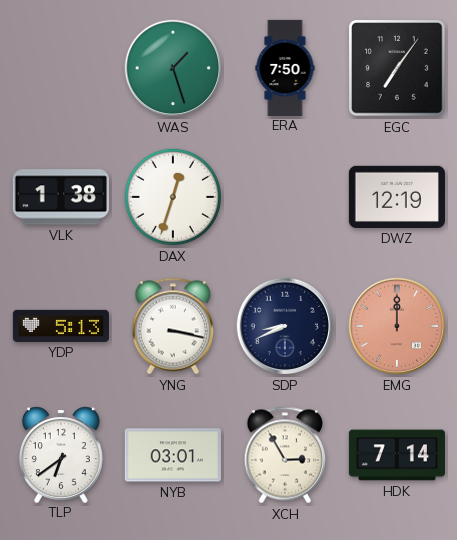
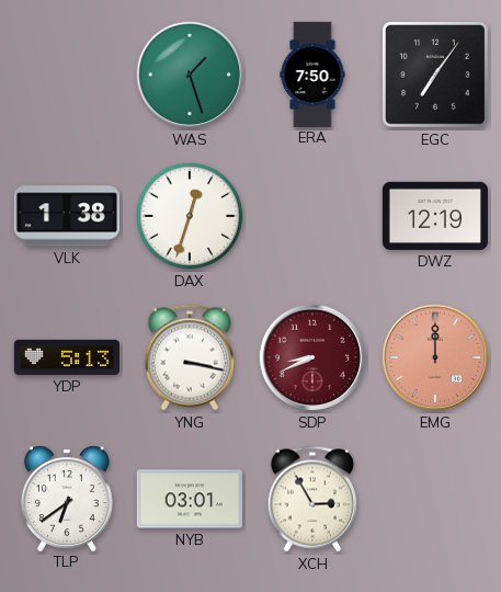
SDP dial: navy -> burgundy
HDK: 7:14 -> none
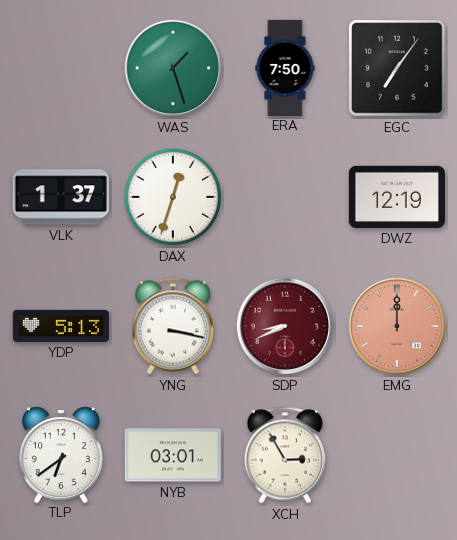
VLK: 1:38 -> 1:37
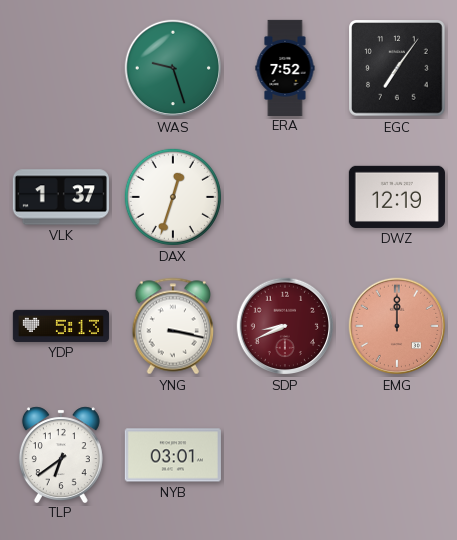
WAS: 1:27 -> 9:27
ERA: 7:50 -> 7:52
XCH: 2:55 -> none
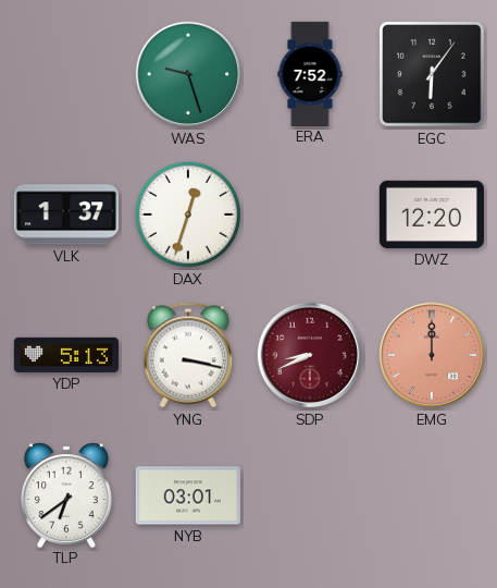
EGC: 7:06 -> 6:06
DWZ: 12:19 -> 12:20
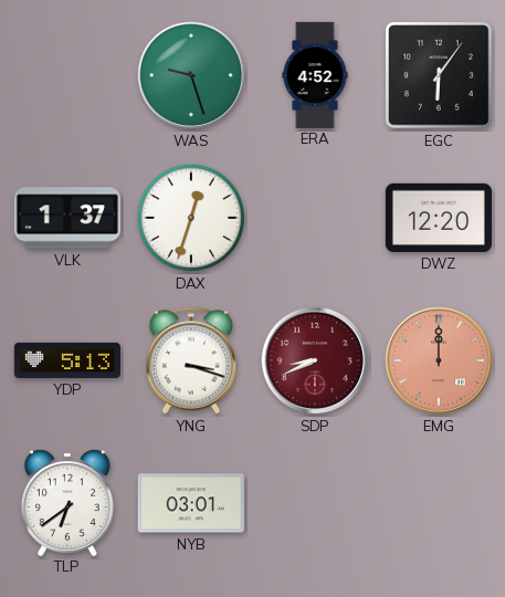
ERA: 7:52 -> 4:52
YNG: 3:17 -> 3:18
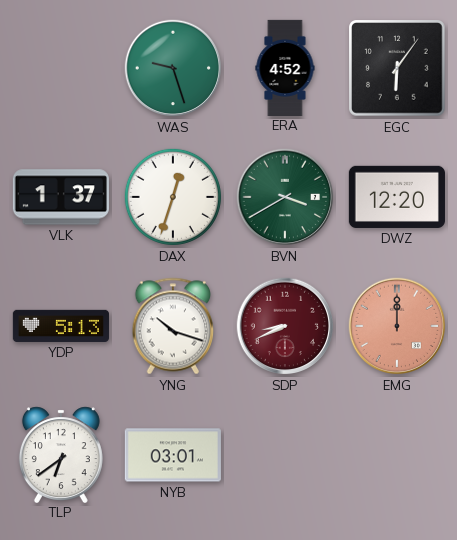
BVN: none -> 3:40
YNG: 3:18 -> 10:18
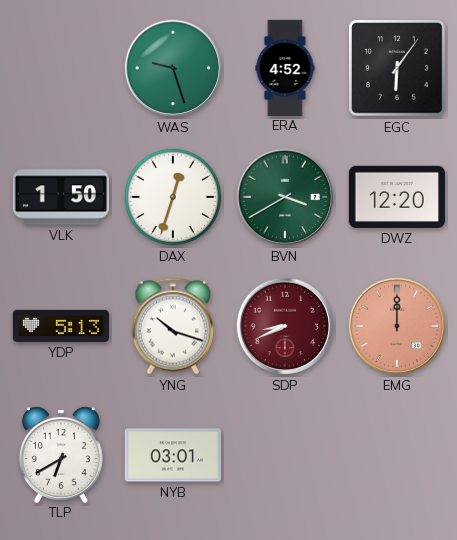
VLK: 1:37 -> 1:50
TLP: 6:39 -> 6:40
